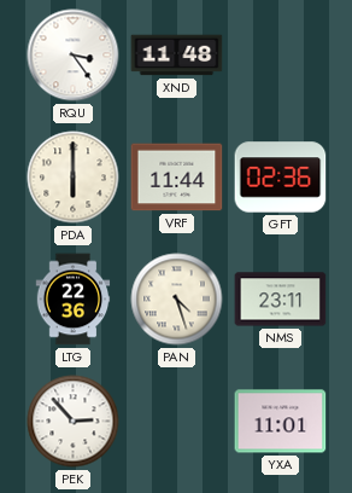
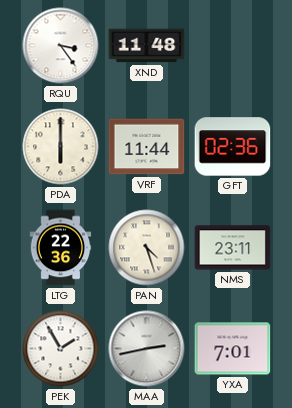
PEK: 2:53 -> 1:55
MAA: none -> 2:43
YXA: 11:01 -> 7:01
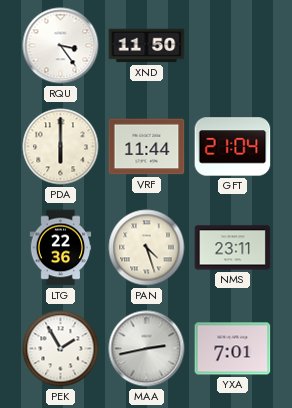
XND: 11:48 -> 11:50
GFT: 02:36 -> 21:04
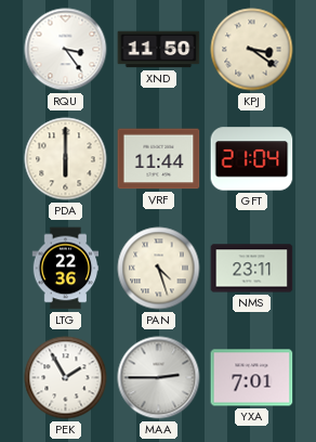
KPJ: none -> 3:21
MAA: 2:43 -> 2:45
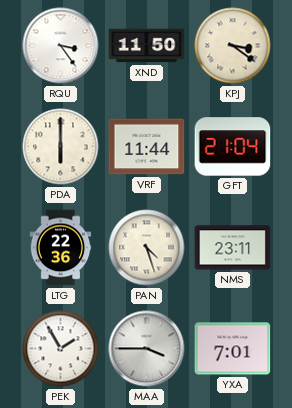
MAA: 2:45 -> 3:45
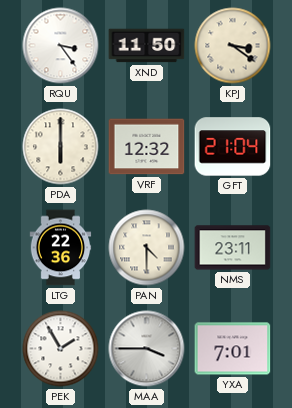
VRF: 11:44 -> 12:32
PAN: 4:27 -> 4:30
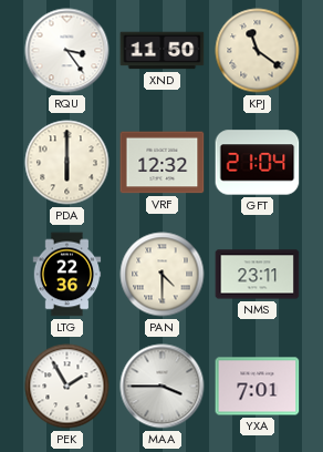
KPJ: 3:21 -> 11:21
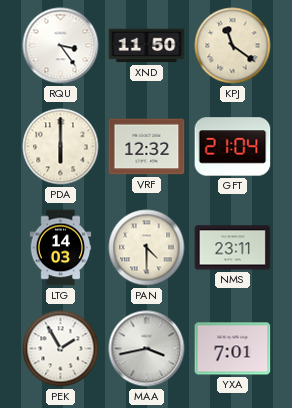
LTG: 22:36 -> 14:03
MAA: 3:45 -> 3:43
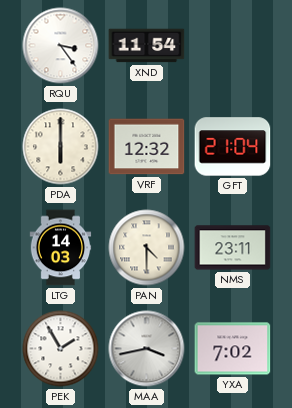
XND: 11:50 -> 11:54
KPJ: 11:21 -> none
YXA: 7:01 -> 7:02
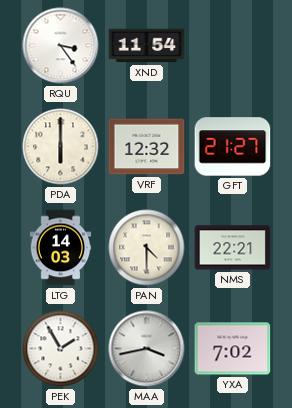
GFT: 21:04 -> 21:27
NMS: 23:11 -> 22:21
